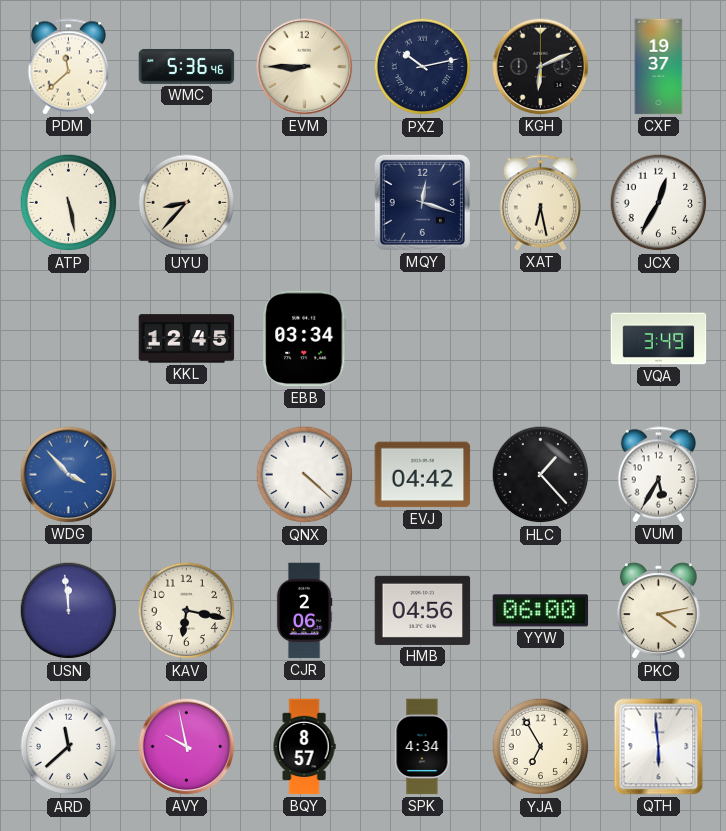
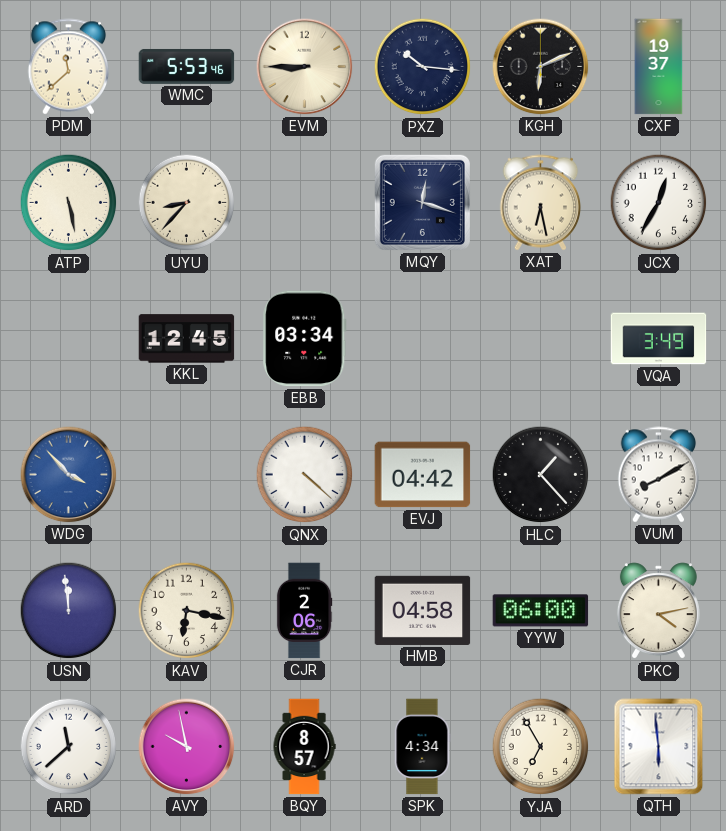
WMC: 5:36 -> 5:53
PXZ: 10:13 -> 10:16
VUM: 5:35 -> 8:10
HMB: 04:56 -> 04:58
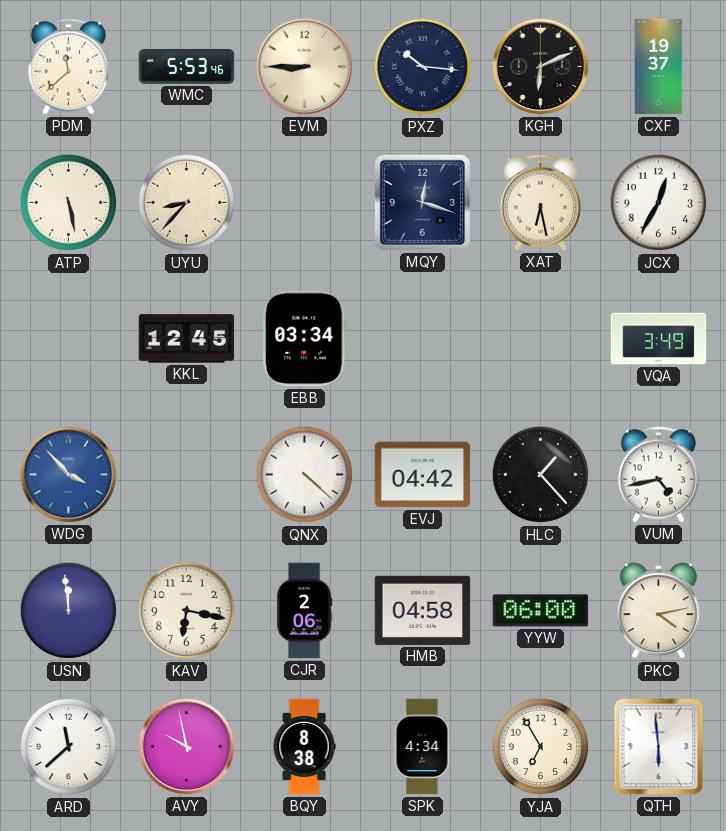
VUM: 8:10 -> 4:43
BQY: 8:57 -> 8:38
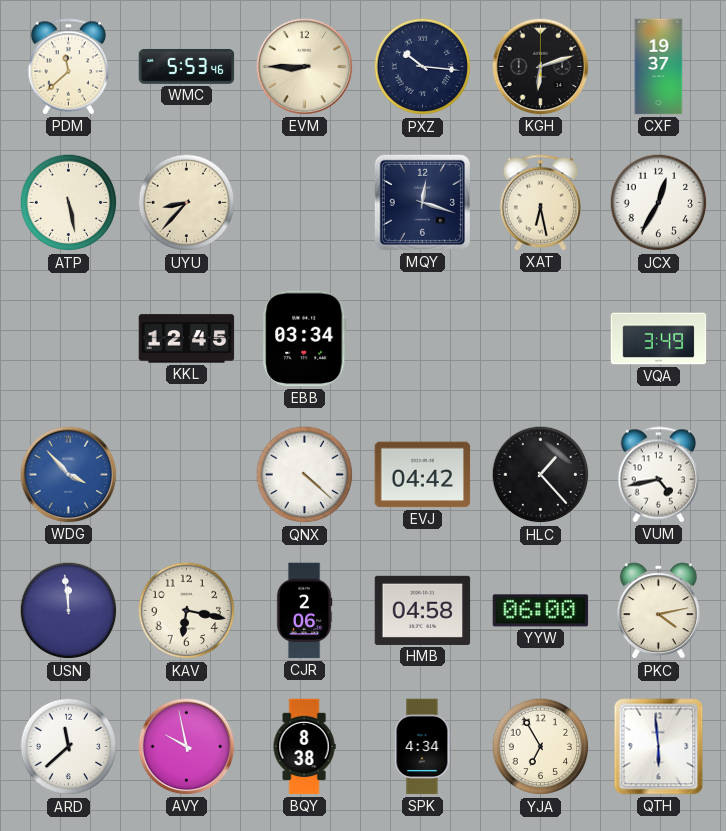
KGH: 6:11 -> 6:12
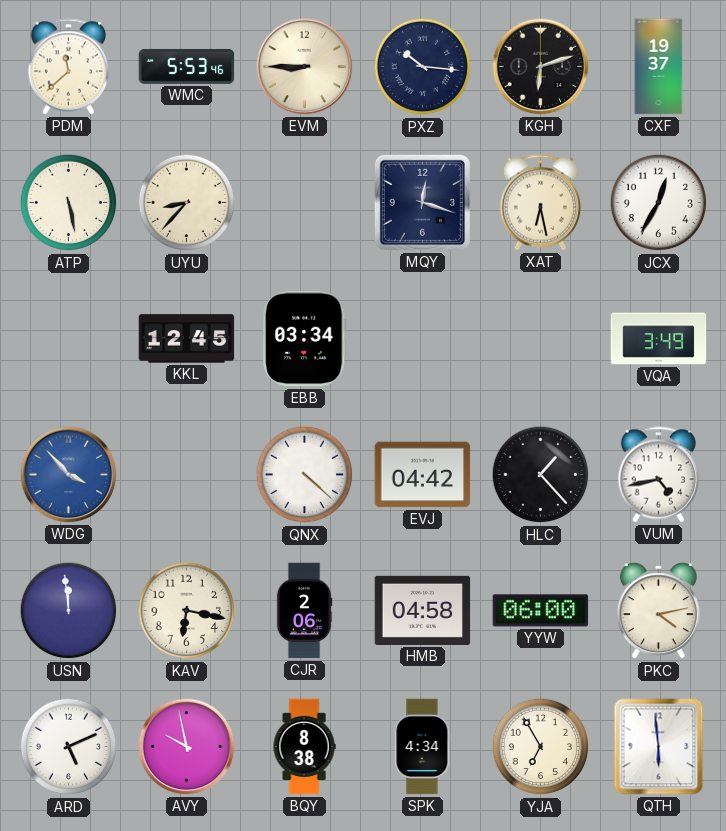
ARD: 11:38 -> 5:11
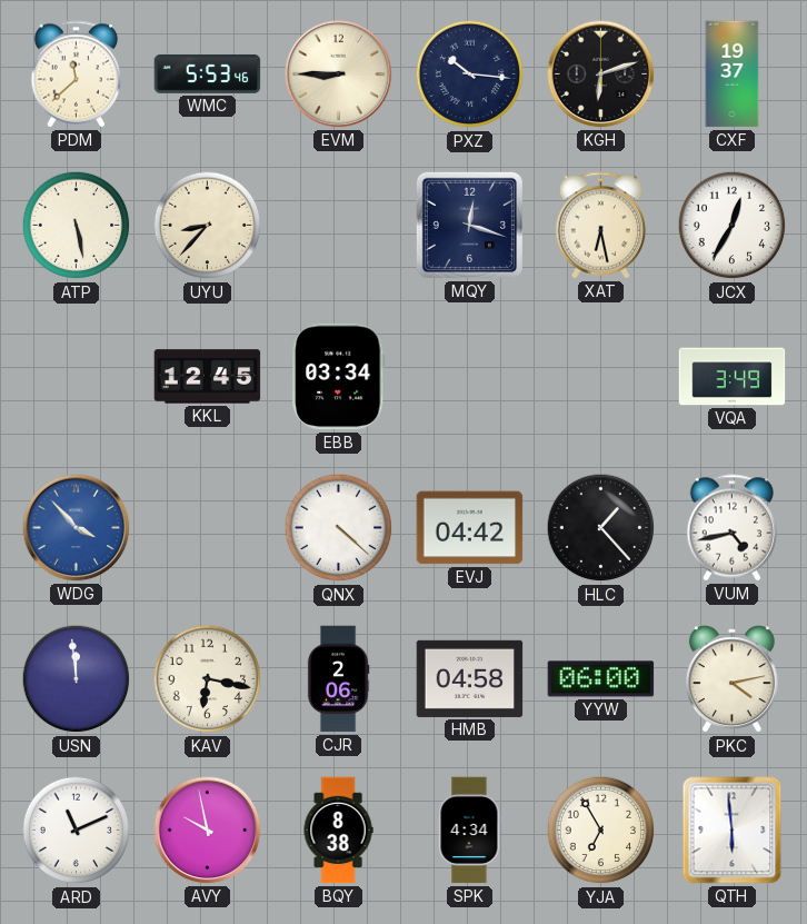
ARD: 5:11 -> 11:11
